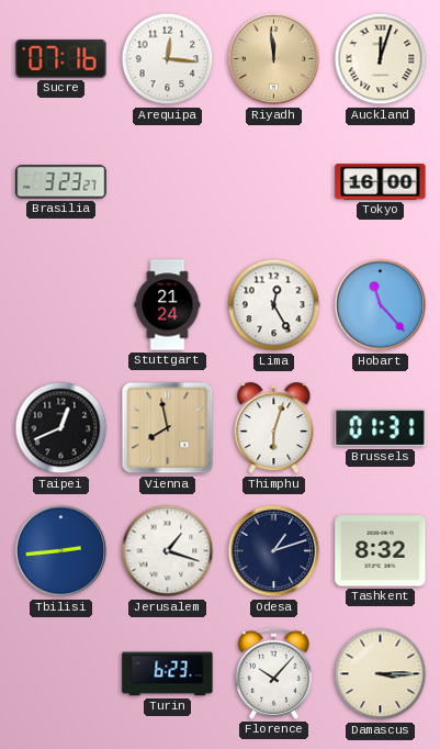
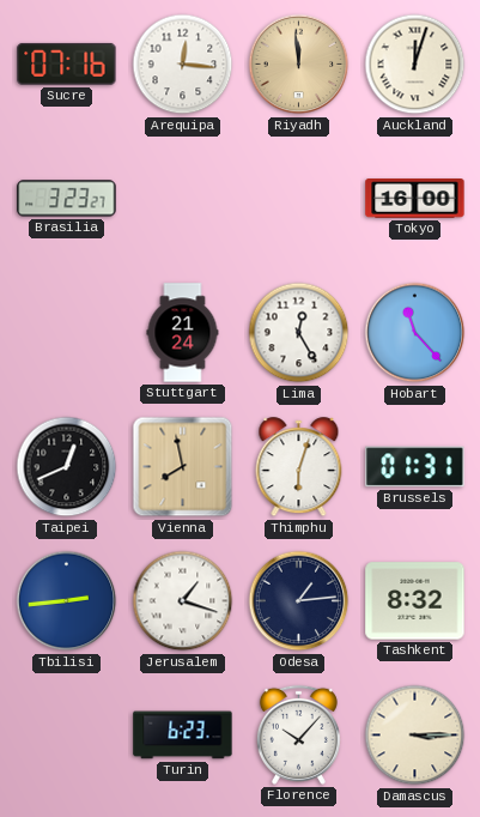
Odesa: 1:12 -> 1:14
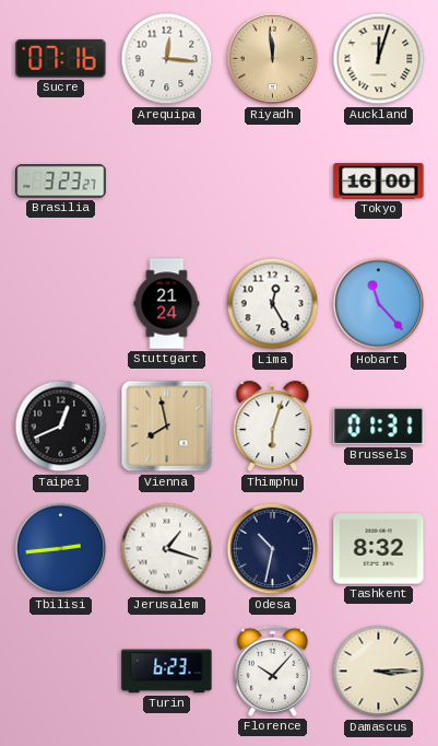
Odesa: 1:14 -> 10:32
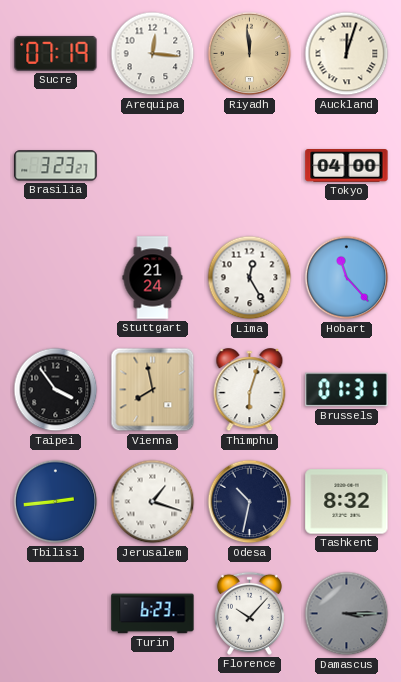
Sucre: 07:16 -> 07:19
Tokyo: 16:00 -> 04:00
Taipei: 12:41 -> 3:54
Damascus dial: cream -> grey
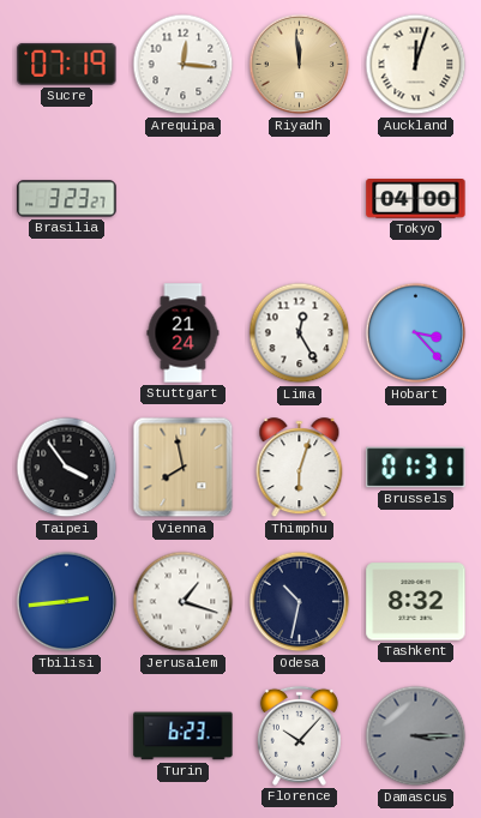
Hobart: 11:23 -> 3:23
